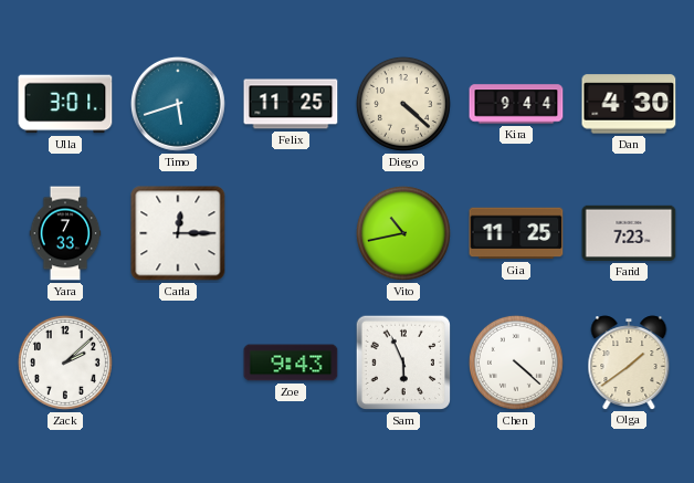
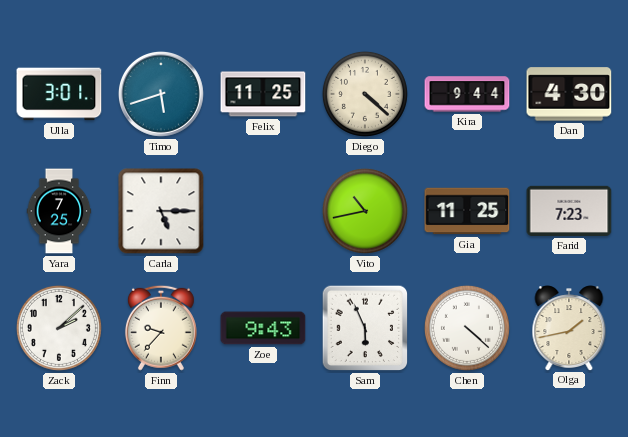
Yara: 7:33 -> 7:25
Carla: 12:15 -> 5:15
Finn: none -> 9:37
Olga: 1:39 -> 1:43
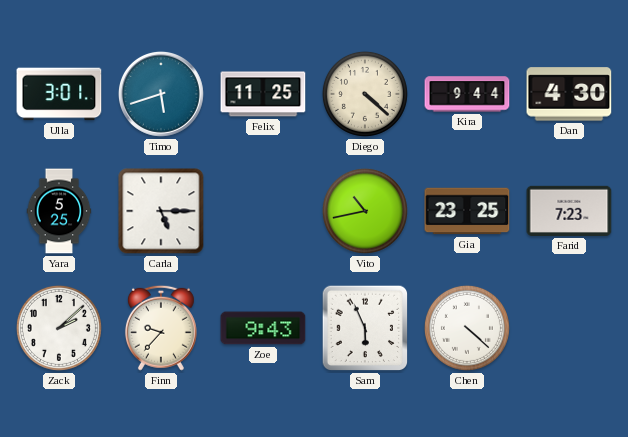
Yara: 7:25 -> 5:25
Gia: 11:25 -> 23:25
Olga: 1:43 -> none
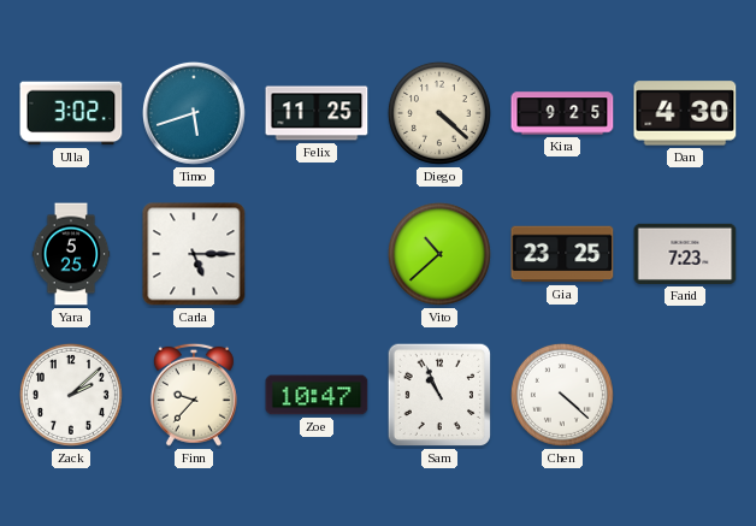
Ulla: 3:01 -> 3:02
Kira: 9:44 -> 9:25
Vito: 10:43 -> 10:38
Zoe: 9:43 -> 10:47
Sam: 5:56 -> 10:56
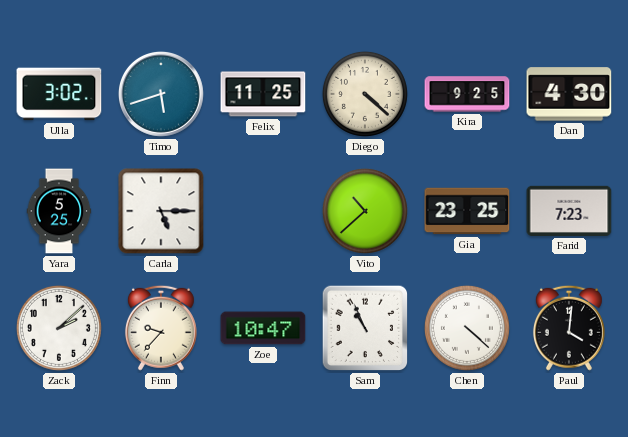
Paul: none -> 4:01
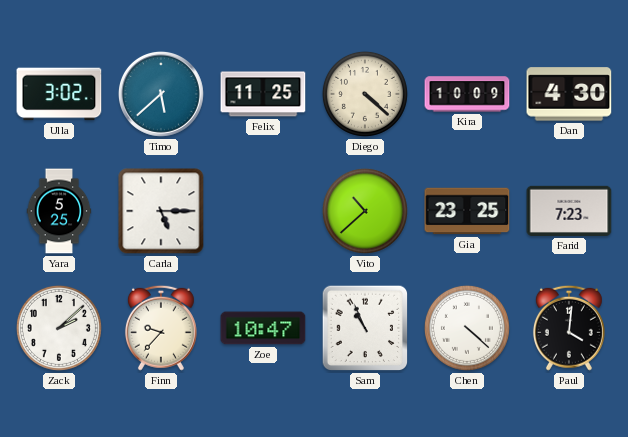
Timo: 5:42 -> 5:38
Kira: 9:25 -> 10:09
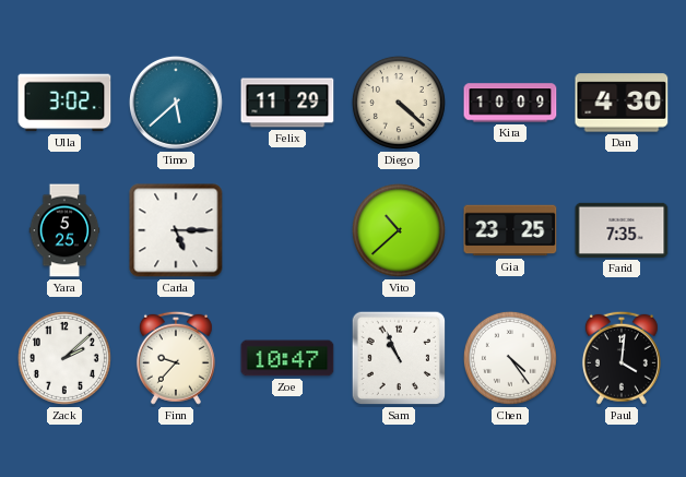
Felix: 11:25 -> 11:29
Farid: 7:23 -> 7:35
Chen: 4:22 -> 4:24
